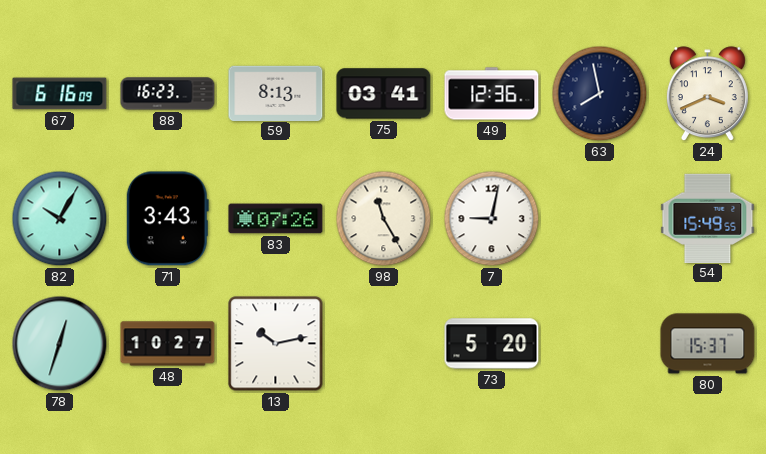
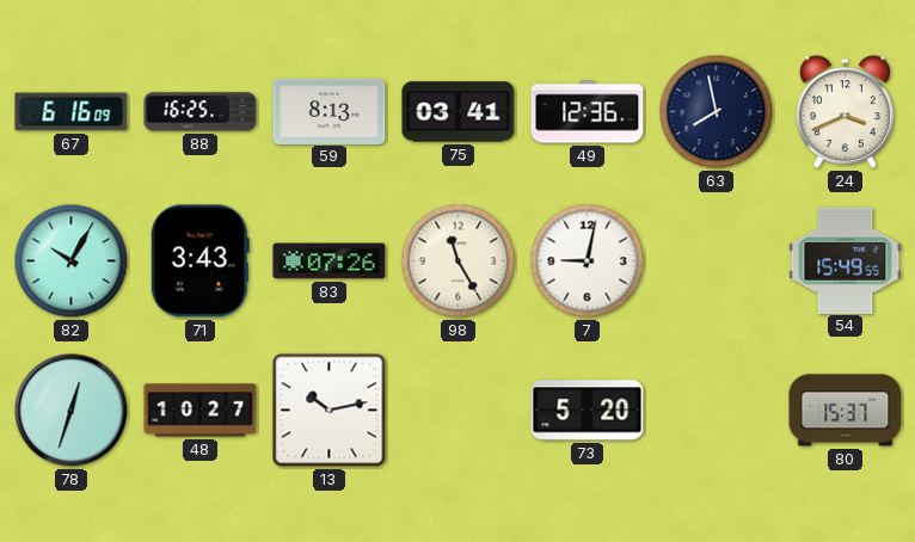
88: 16:23 -> 16:25
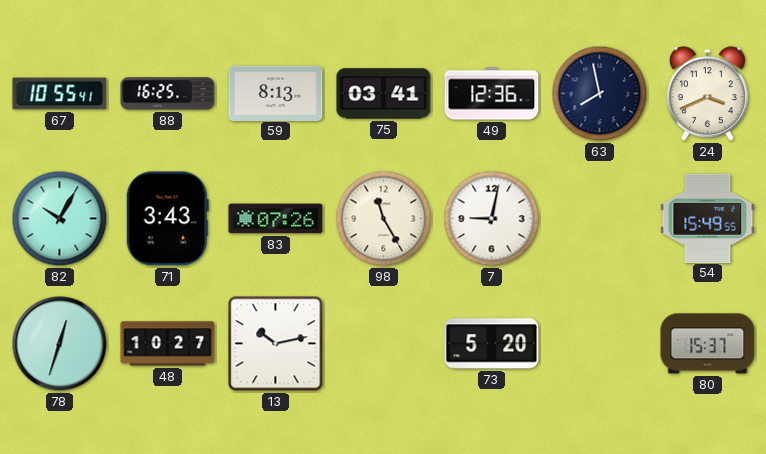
67: 6:16 -> 10:55
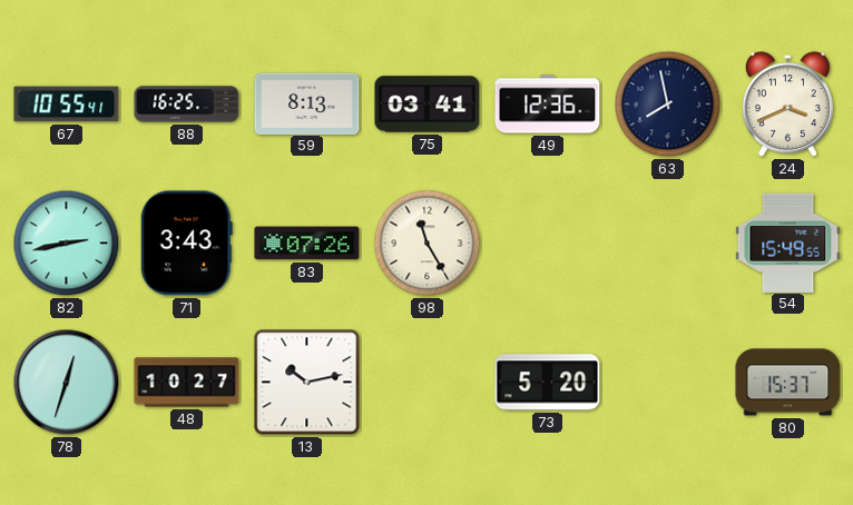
82: 10:05 -> 2:43
7: 9:02 -> none
